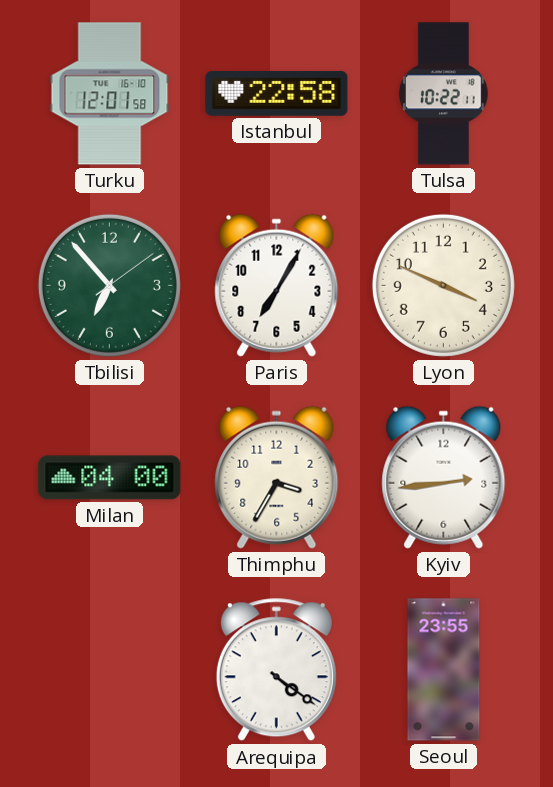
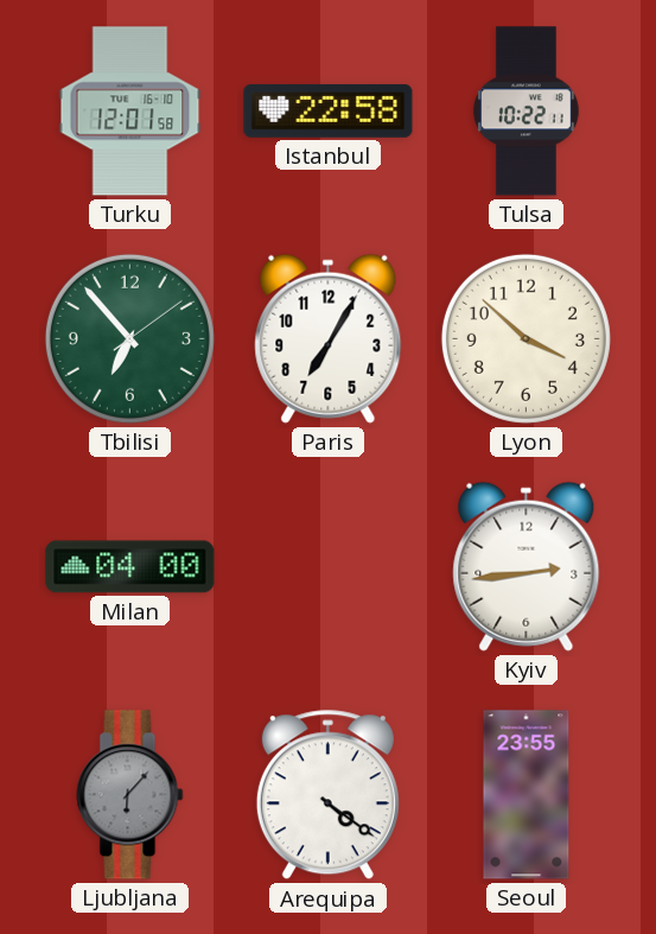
Lyon: 3:49 -> 3:52
Thimphu: 3:35 -> none
Ljubljana: none -> 6:07
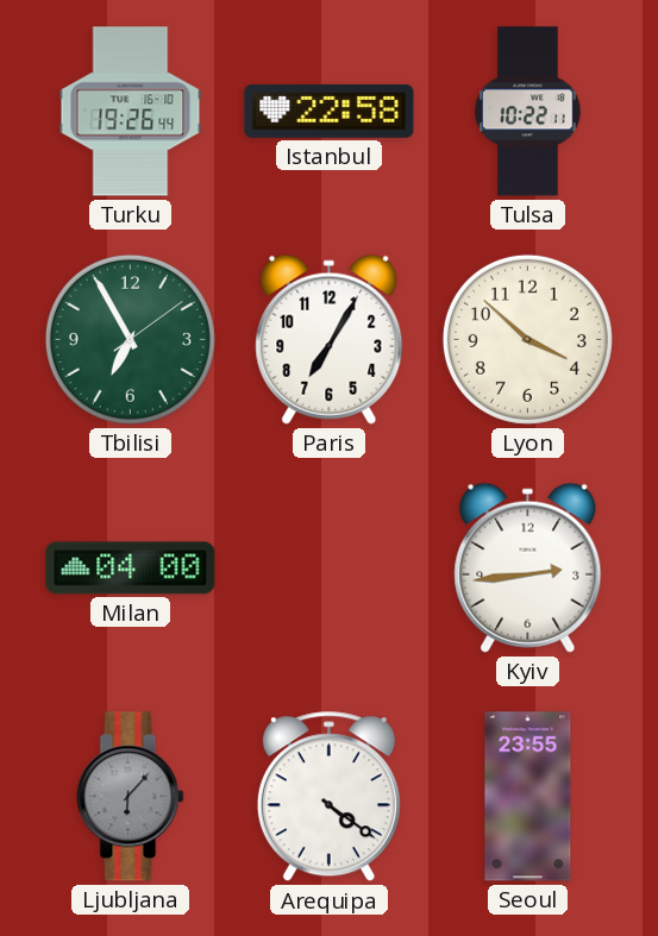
Turku: 12:01 -> 19:26
Tbilisi: 6:53 -> 6:55
